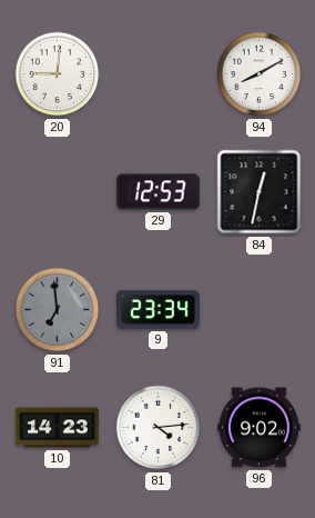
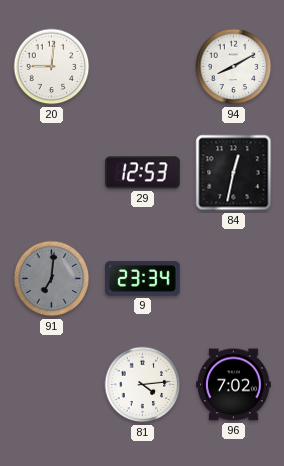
91: 6:59 -> 7:01
10: 14:23 -> none
96: 9:02 -> 7:02
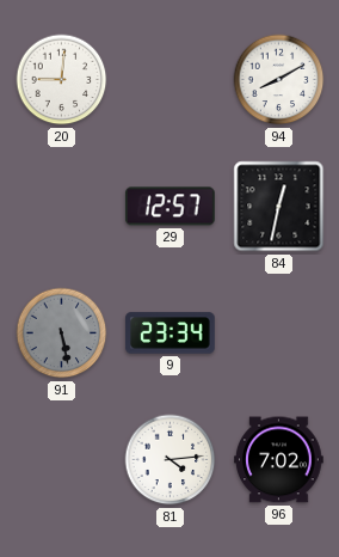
29: 12:53 -> 12:57
91: 7:01 -> 5:28
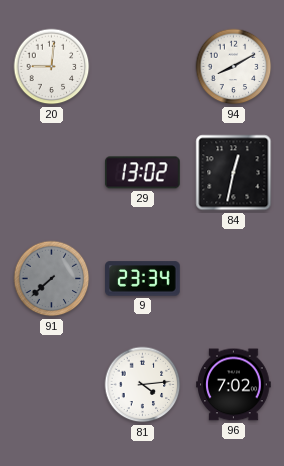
29: 12:57 -> 13:02
91: 5:28 -> 7:38
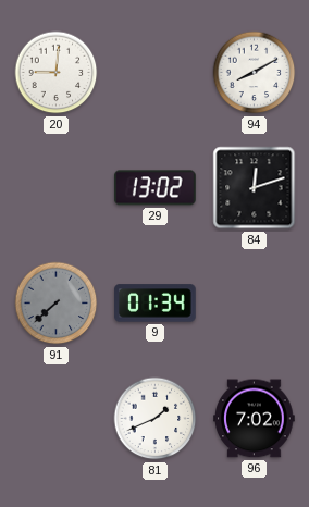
84: 12:32 -> 12:12
9: 23:34 -> 01:34
81: 4:14 -> 1:41
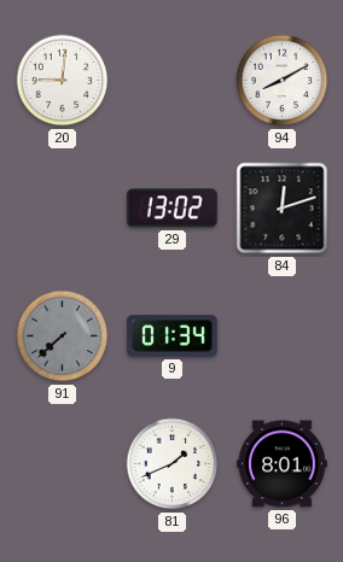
96: 7:02 -> 8:01
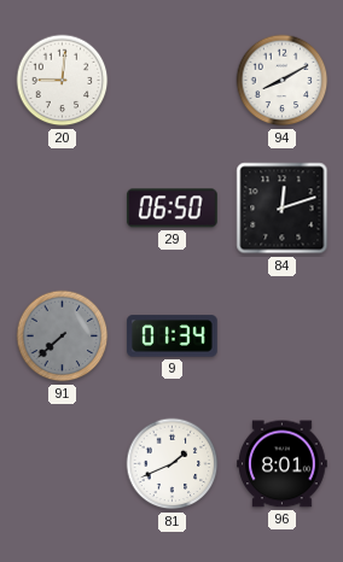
29: 13:02 -> 06:50
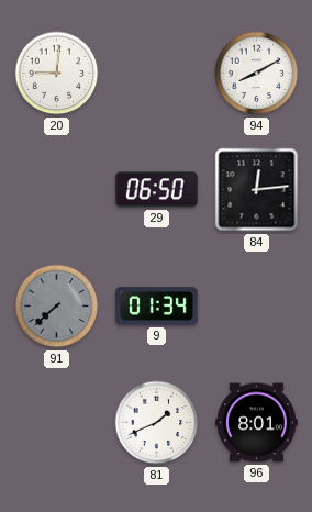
84: 12:12 -> 12:14
